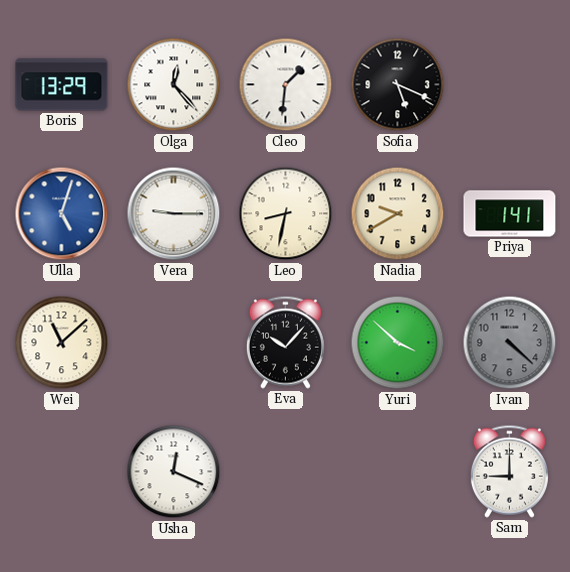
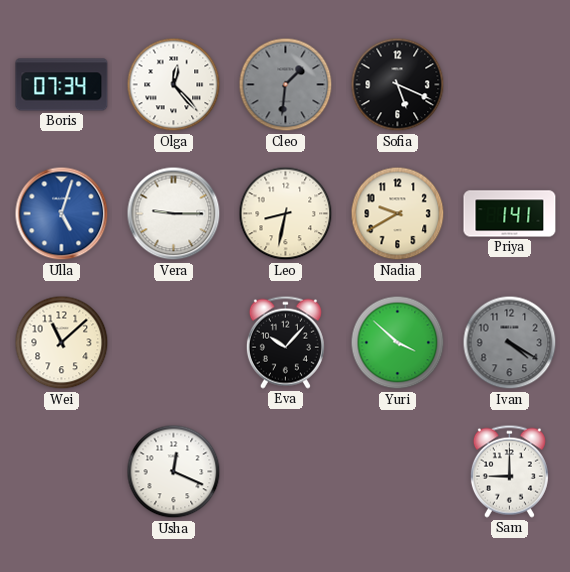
Boris: 13:29 -> 07:34
Cleo dial: white -> grey
Ivan: 4:22 -> 4:20
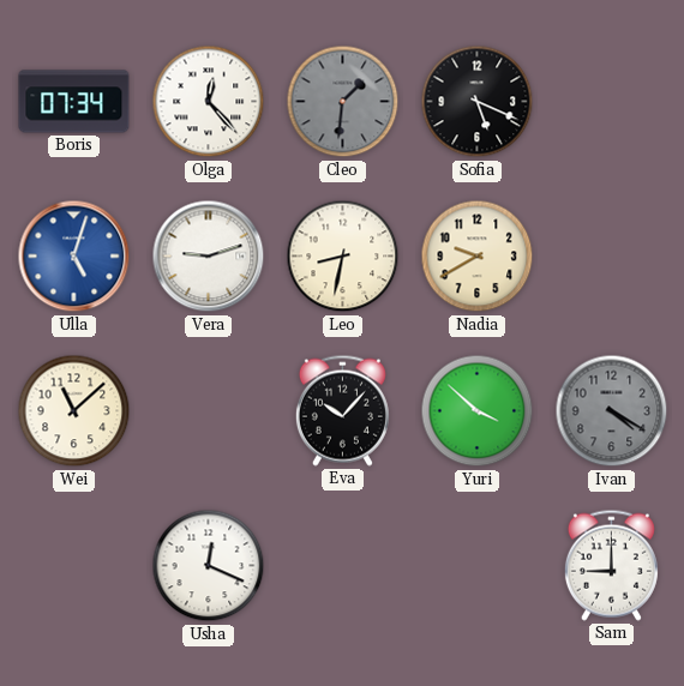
Vera: 9:15 -> 9:12
Priya: 1:41 -> none
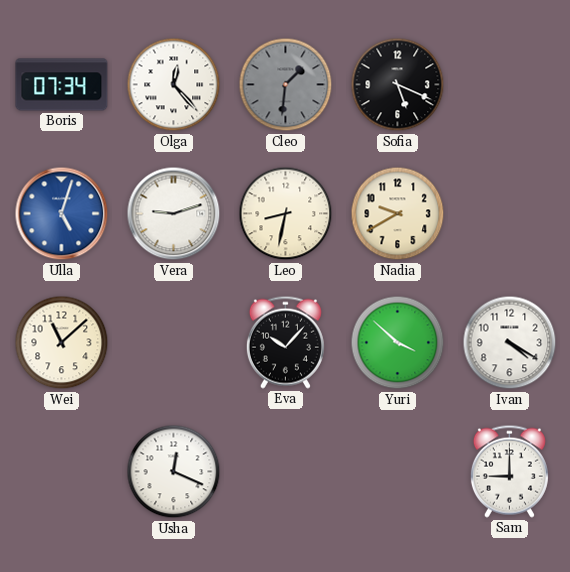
Ivan dial: grey -> white
